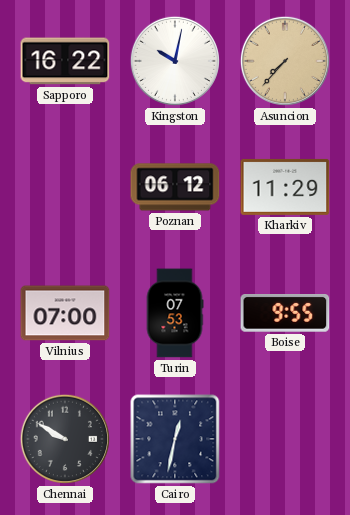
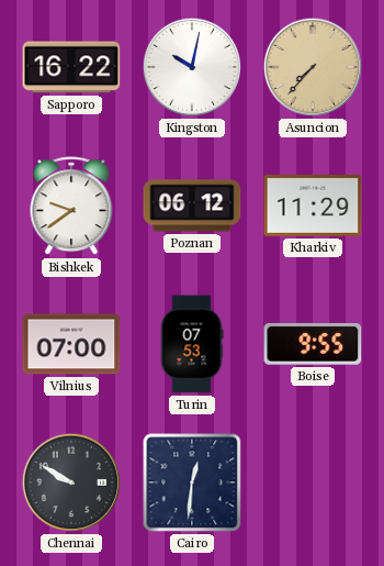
Bishkek: none -> 9:39
Cairo: 12:32 -> 12:31
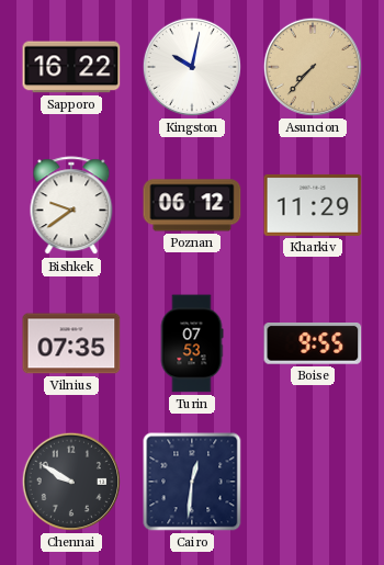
Vilnius: 07:00 -> 07:35
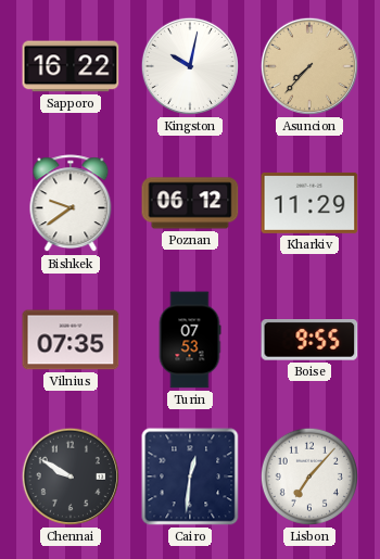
Lisbon: none -> 7:07
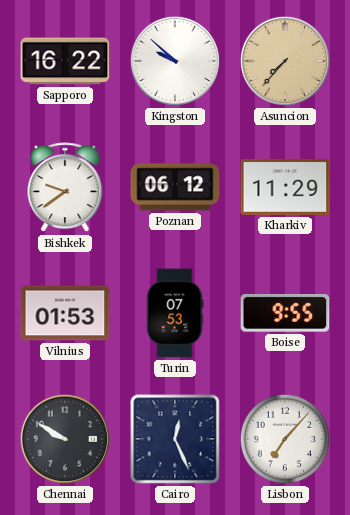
Kingston: 10:02 -> 9:52
Vilnius: 07:35 -> 01:53
Cairo: 12:31 -> 12:26
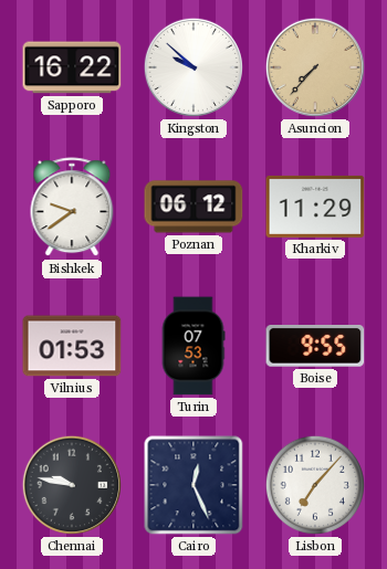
Chennai: 9:50 -> 9:47
